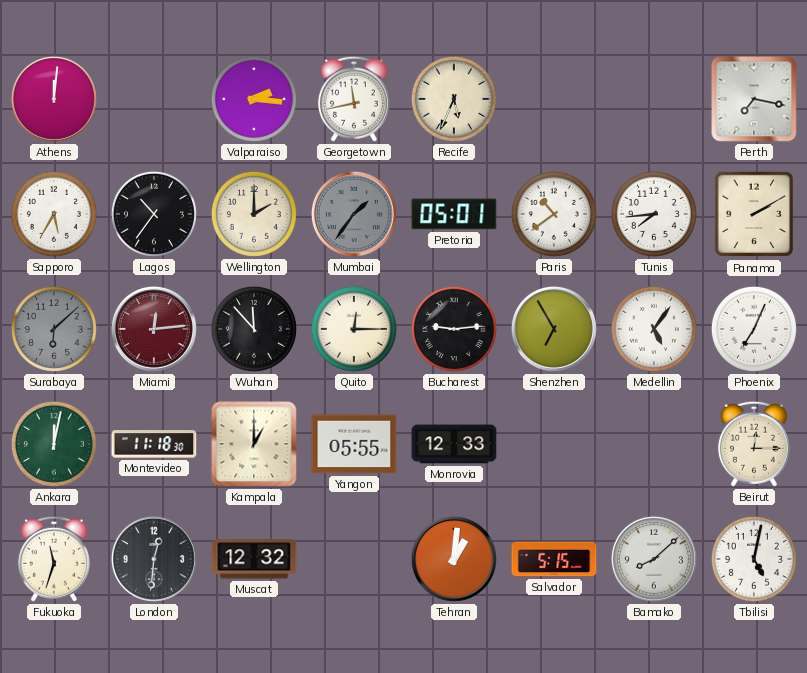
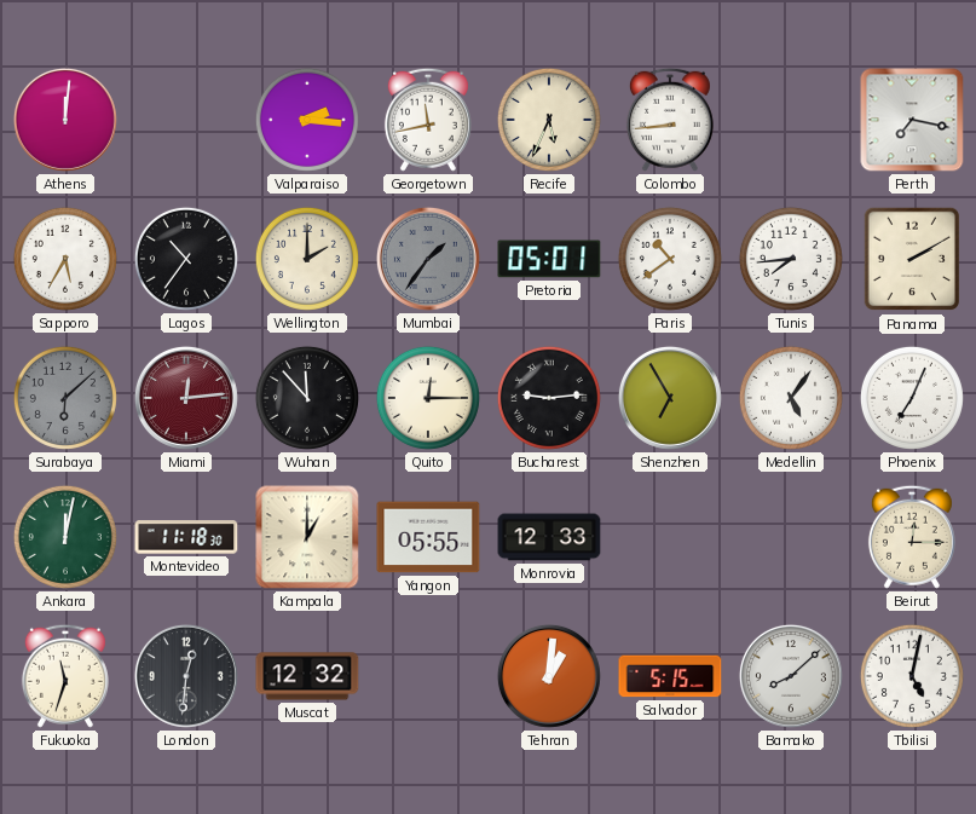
Colombo: none -> 8:44
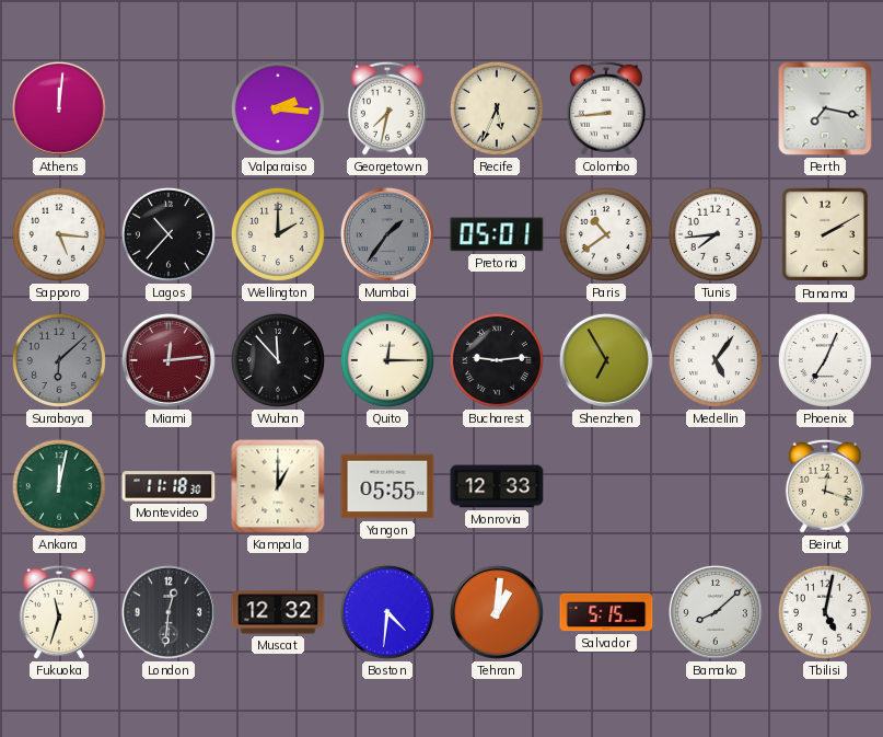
Georgetown: 11:43 -> 7:32
Sapporo: 5:35 -> 5:16
Lagos: 10:36 -> 10:37
Beirut: 12:15 -> 12:18
Boston: none -> 4:31
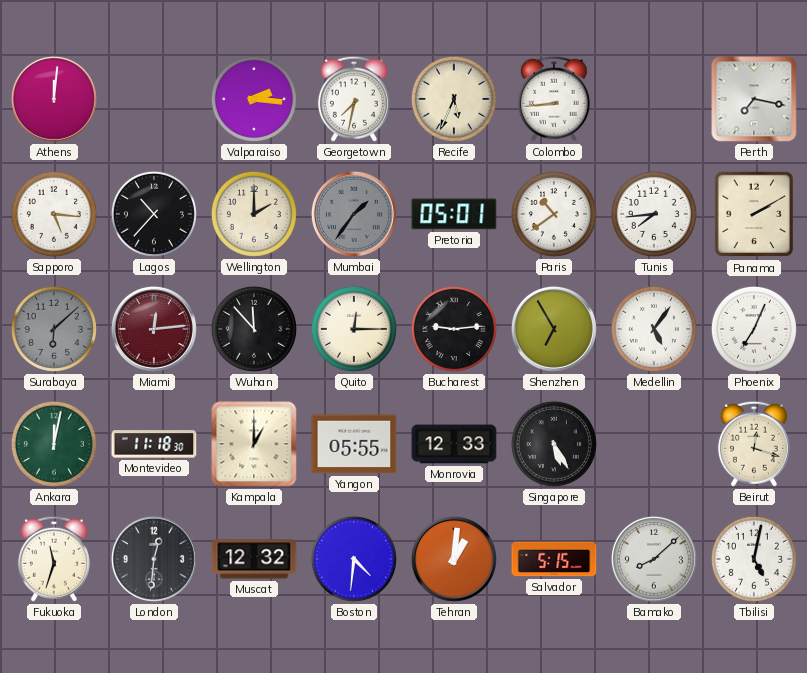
Singapore: none -> 5:25
